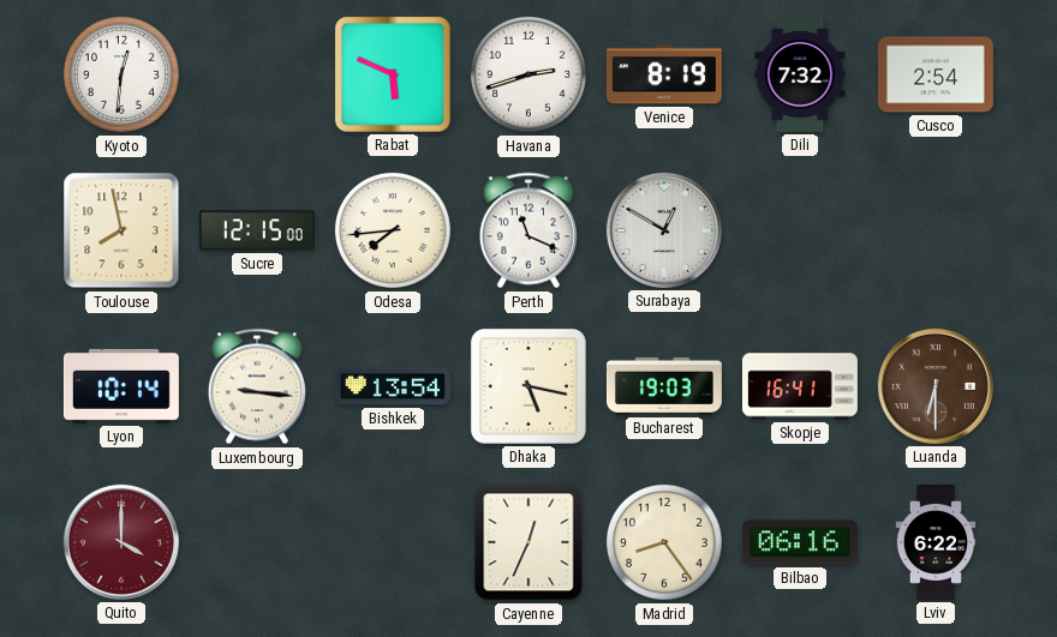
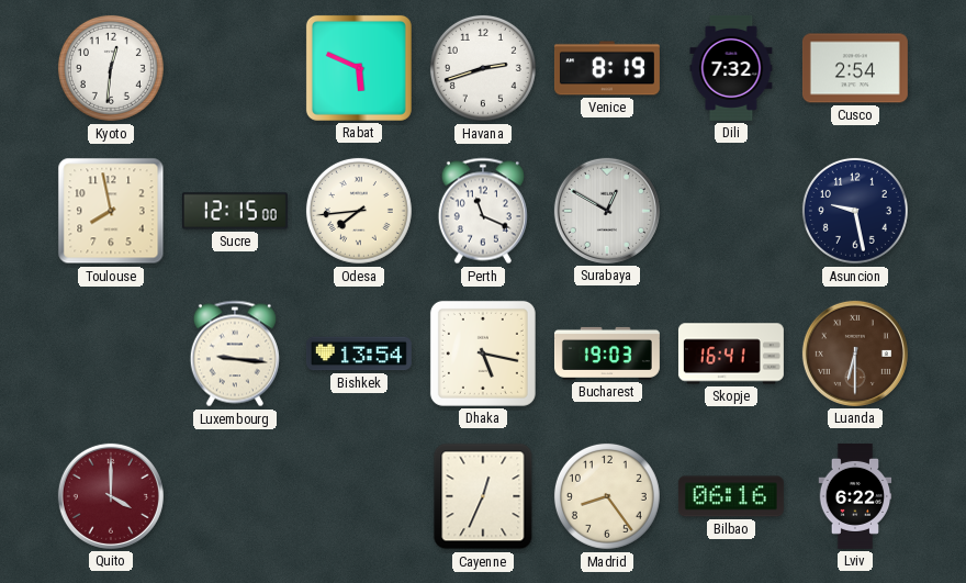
Asuncion: none -> 9:28
Lyon: 10:14 -> none
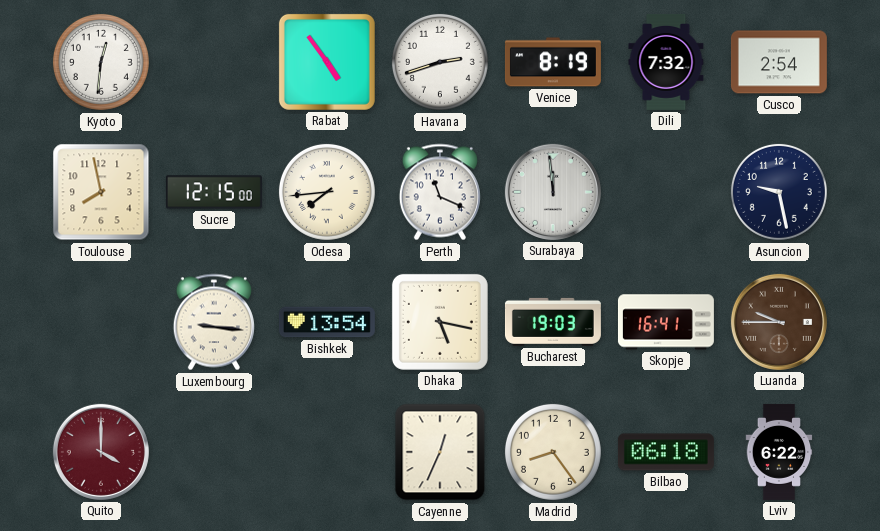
Rabat: 5:49 -> 4:54
Surabaya: 12:50 -> 11:59
Luanda: 6:30 -> 9:45
Bilbao: 06:16 -> 06:18
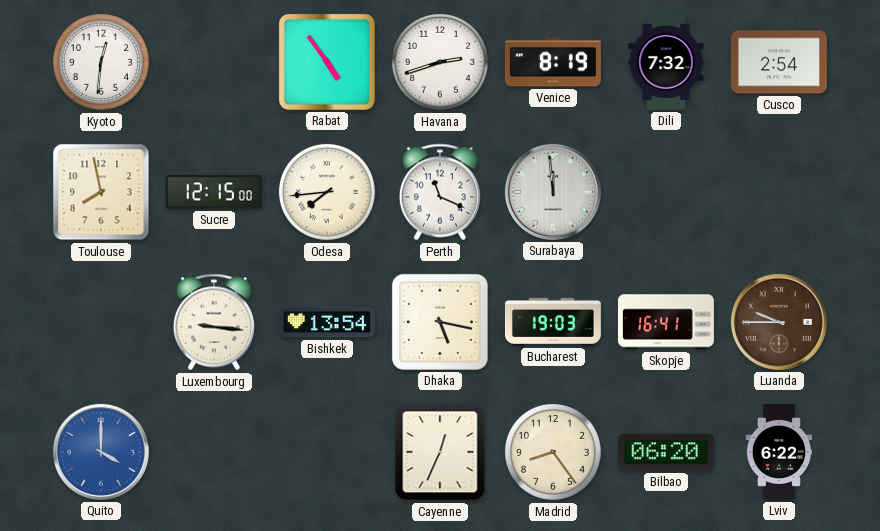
Asuncion: 9:28 -> none
Quito dial: burgundy -> blue
Bilbao: 06:18 -> 06:20
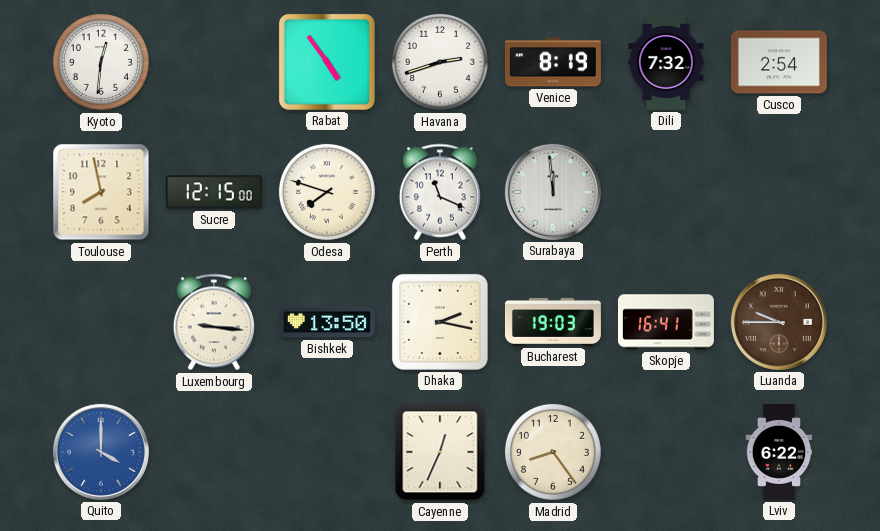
Odesa: 7:44 -> 7:48
Bishkek: 13:54 -> 13:50
Dhaka: 5:17 -> 2:17
Bilbao: 06:20 -> none
